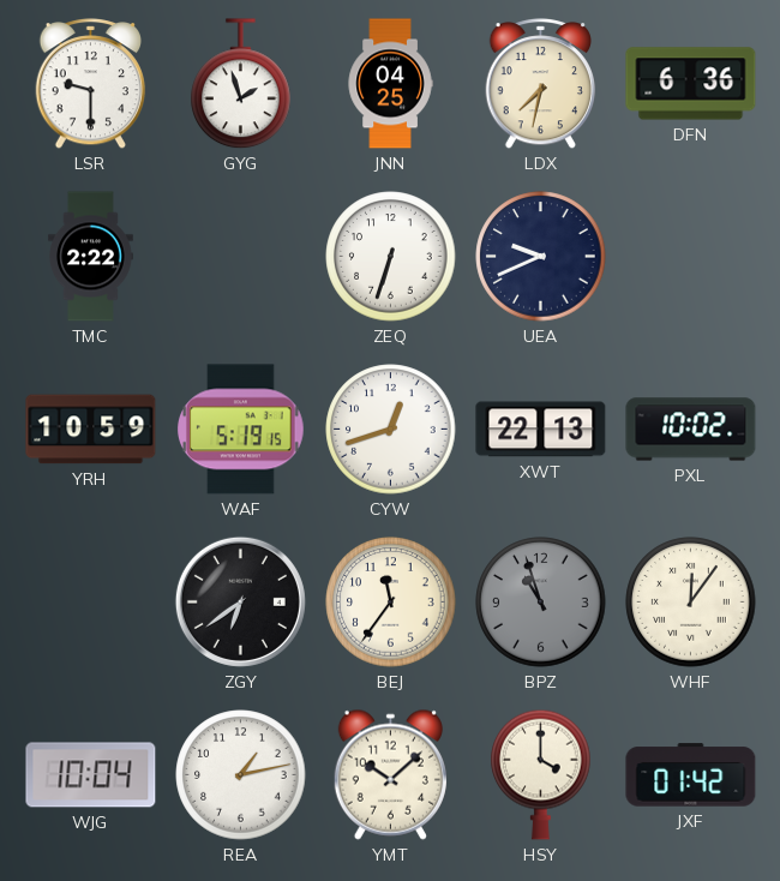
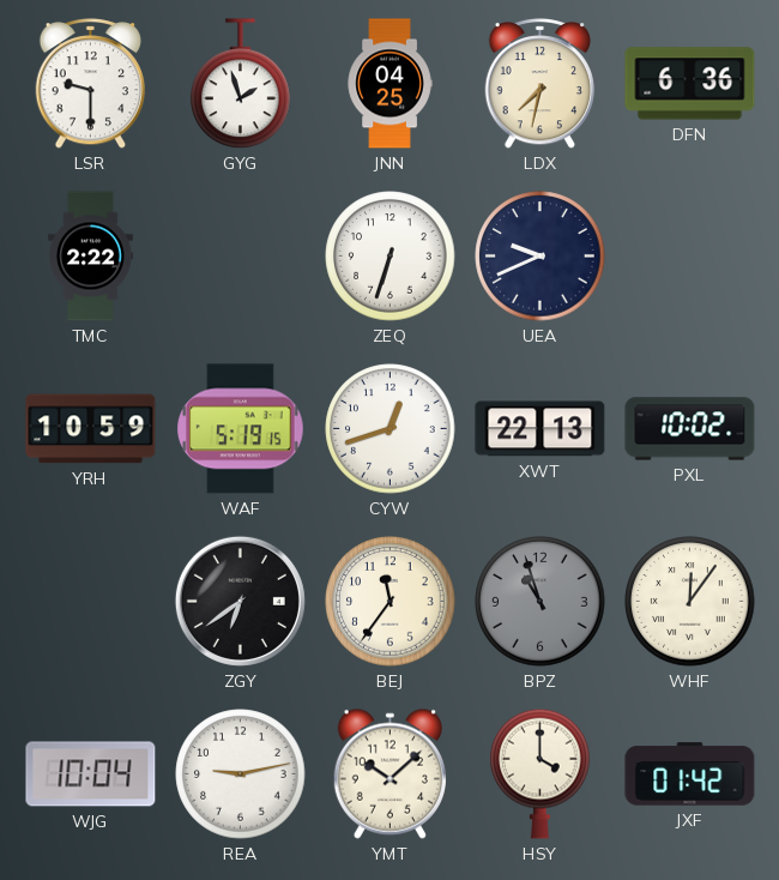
REA: 1:13 -> 9:13
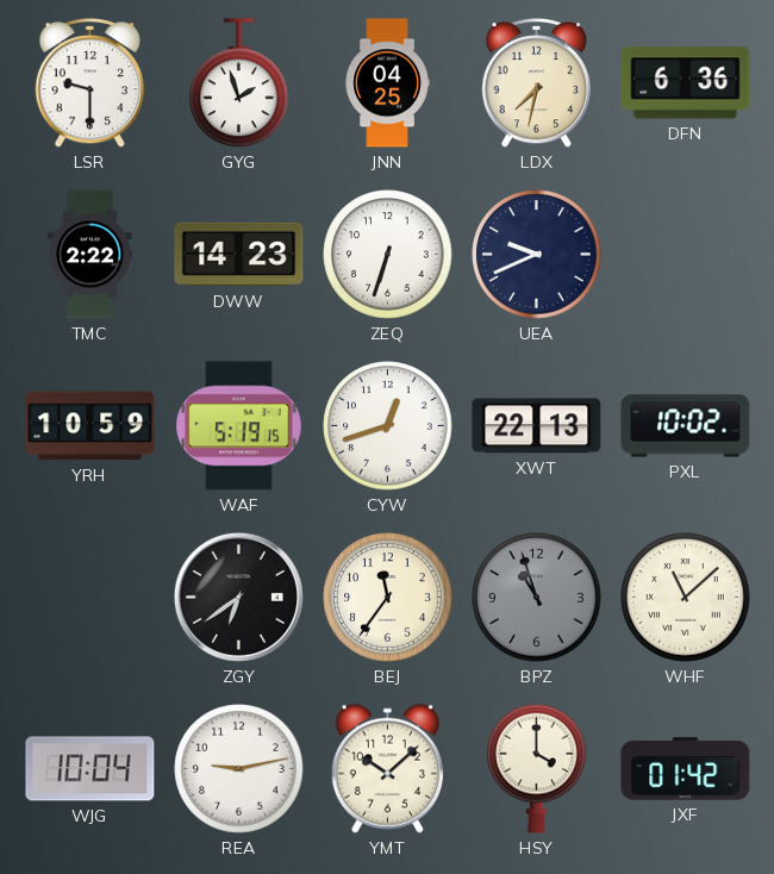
DWW: none -> 14:23
WHF: 12:06 -> 11:08
